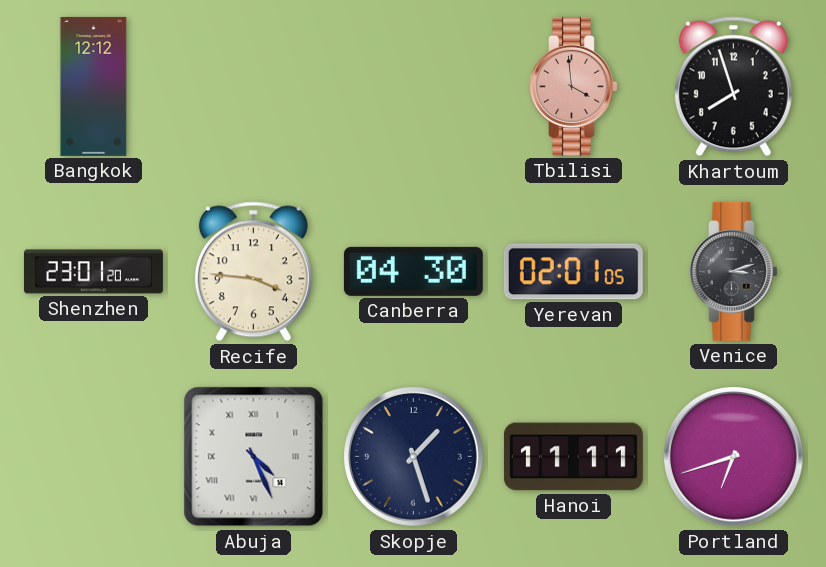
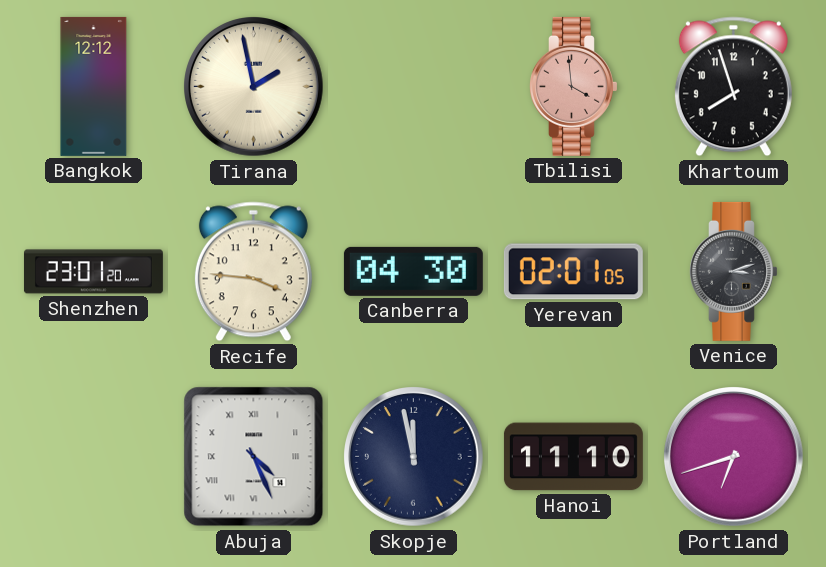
Tirana: none -> 1:58
Skopje: 1:27 -> 11:58
Hanoi: 11:11 -> 11:10
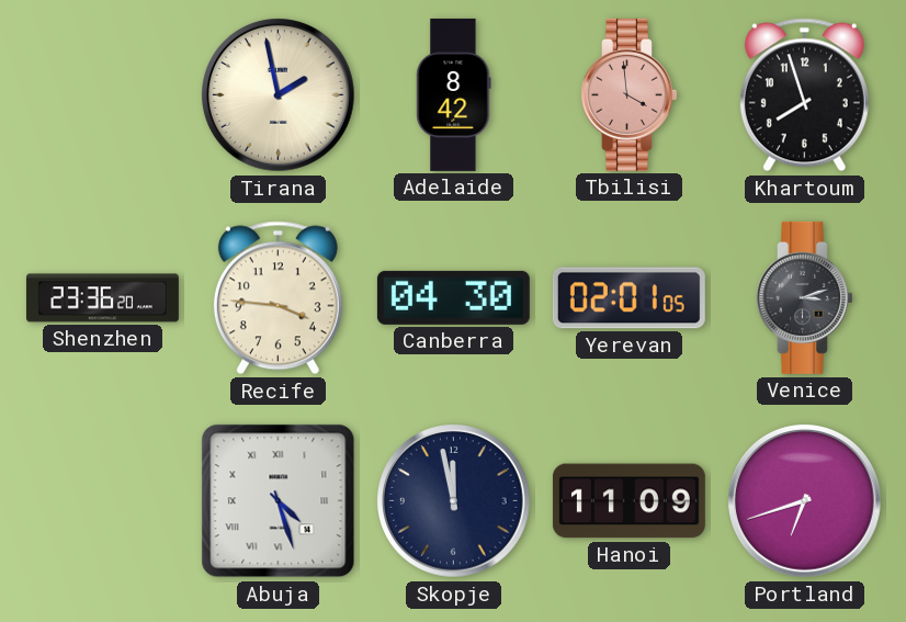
Bangkok: 12:12 -> none
Adelaide: none -> 8:42
Shenzhen: 23:01 -> 23:36
Abuja: 4:26 -> 4:27
Hanoi: 11:10 -> 11:09
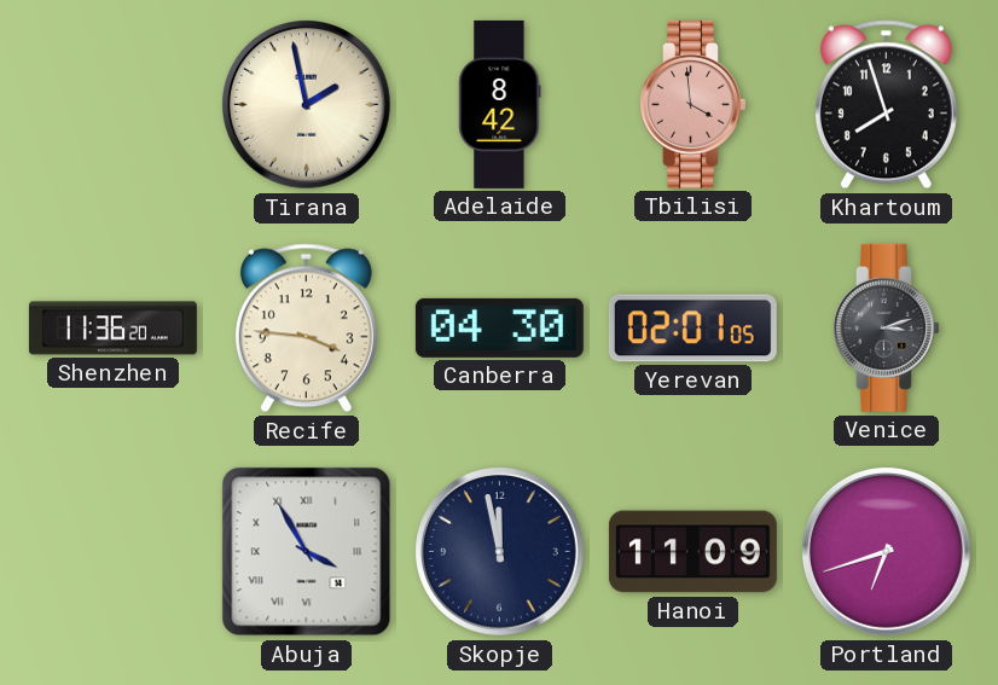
Shenzhen: 23:36 -> 11:36
Abuja: 4:27 -> 3:55
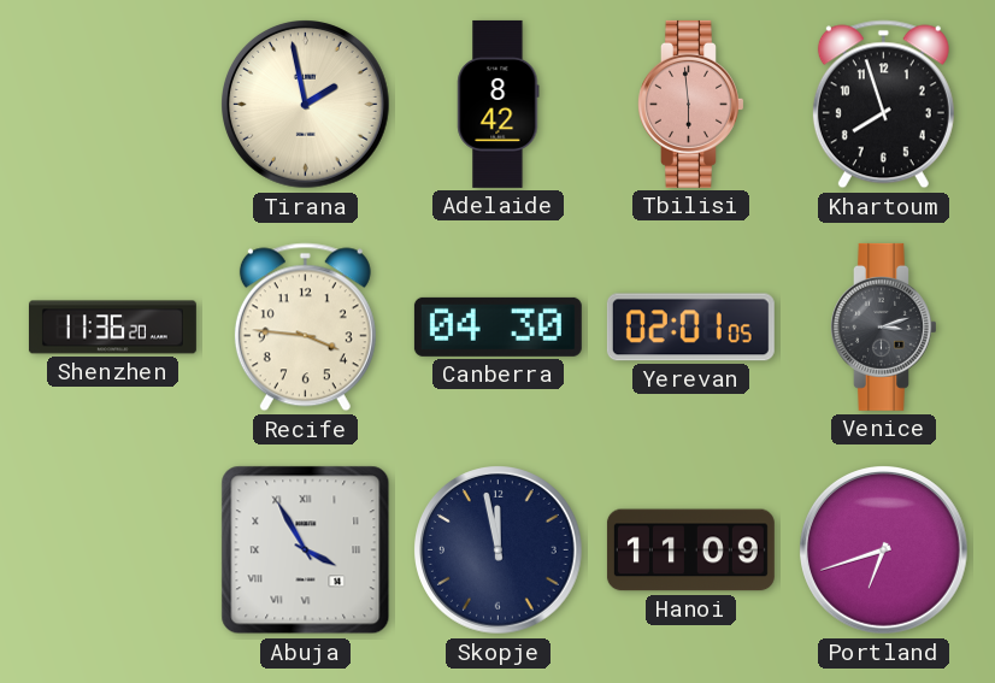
Tbilisi: 3:59 -> 5:59
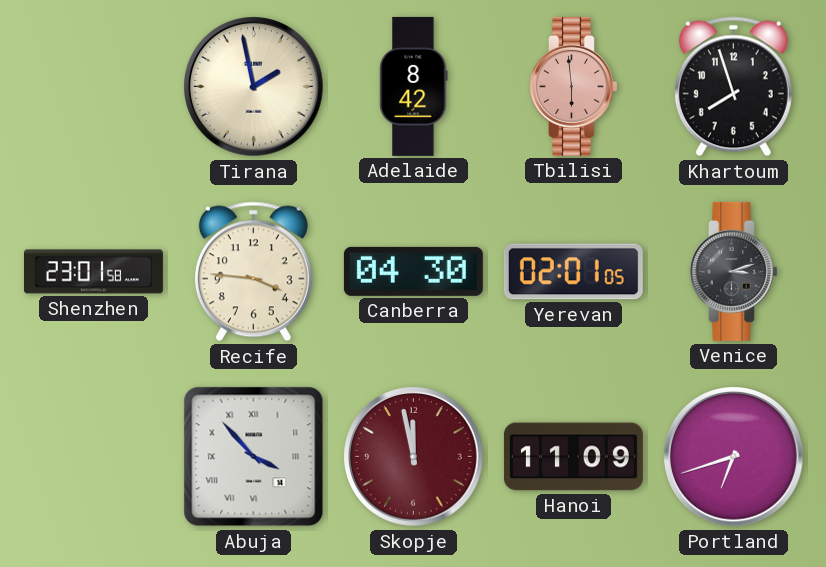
Shenzhen: 11:36 -> 23:01
Abuja: 3:55 -> 3:53
Skopje dial: navy -> burgundy
